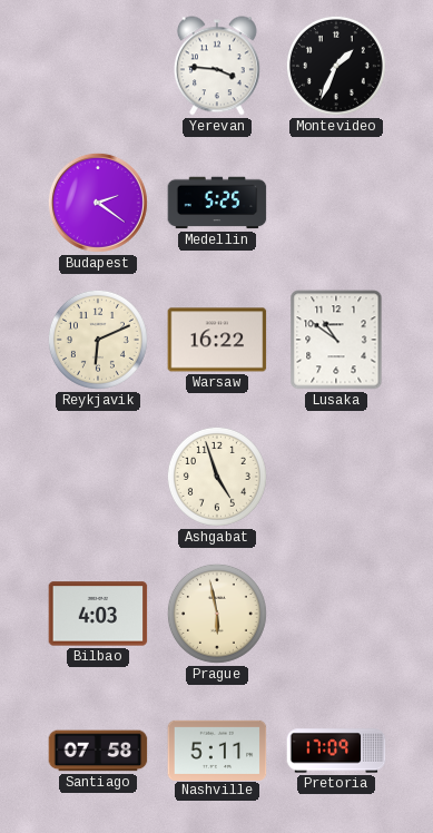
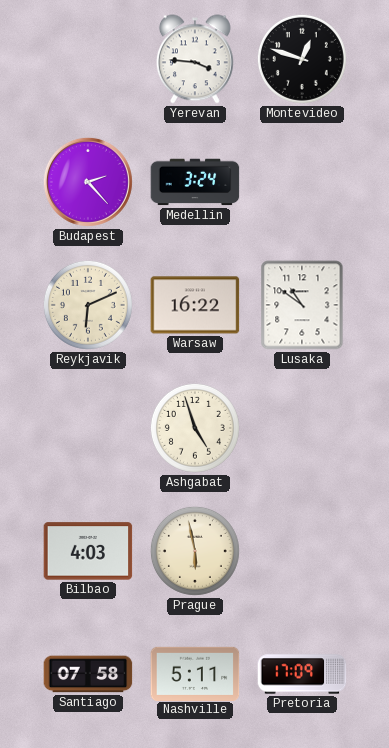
Montevideo: 1:34 -> 12:48
Budapest: 2:21 -> 2:23
Medellin: 5:25 -> 3:24
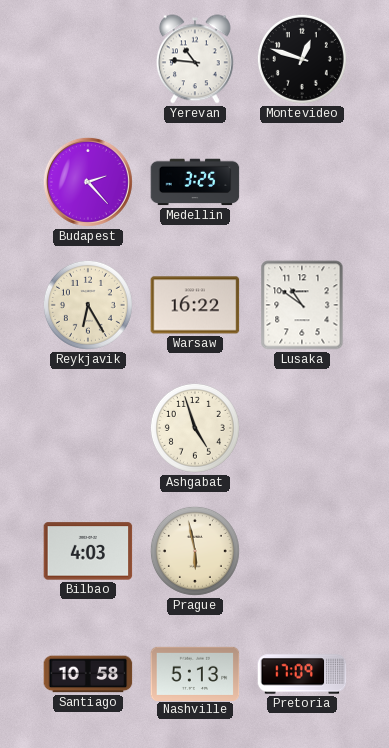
Yerevan: 3:46 -> 10:46
Medellin: 3:24 -> 3:25
Reykjavik: 6:11 -> 6:25
Santiago: 07:58 -> 10:58
Nashville: 5:11 -> 5:13
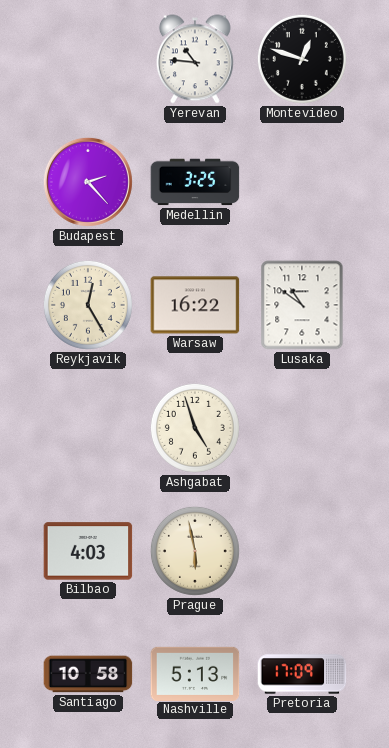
Reykjavik: 6:25 -> 12:25
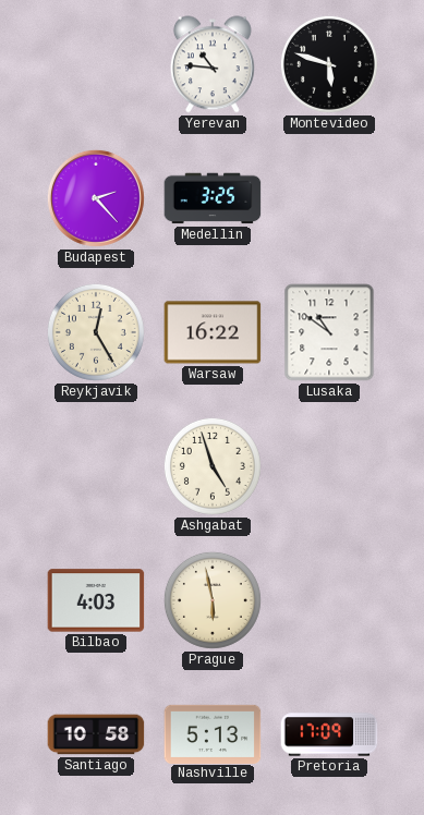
Montevideo: 12:48 -> 5:48
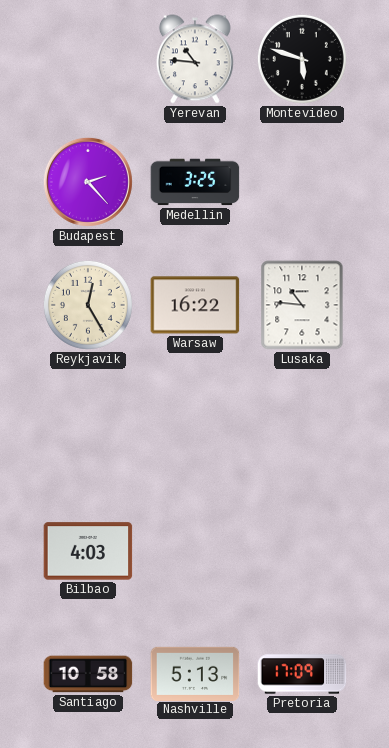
Lusaka: 10:51 -> 10:46
Ashgabat: 4:57 -> none
Prague: 5:58 -> none
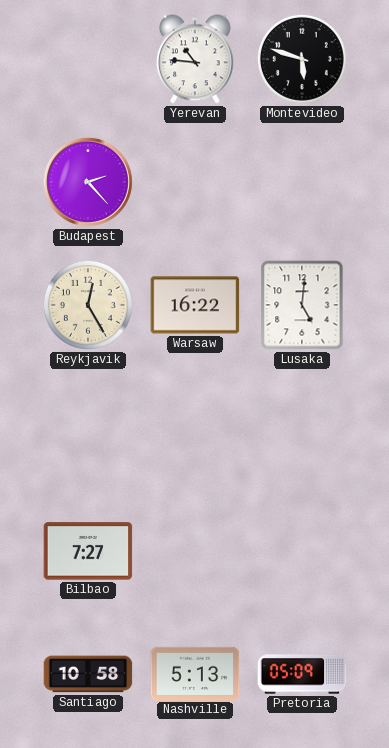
Medellin: 3:25 -> none
Lusaka: 10:46 -> 5:01
Bilbao: 4:03 -> 7:27
Pretoria: 17:09 -> 05:09
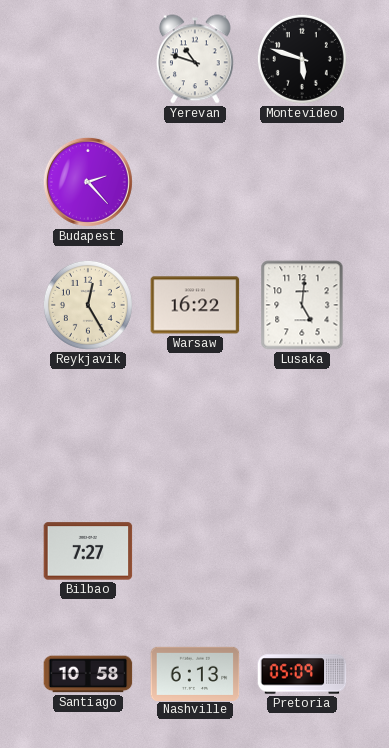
Yerevan: 10:46 -> 10:48
Nashville: 5:13 -> 6:13
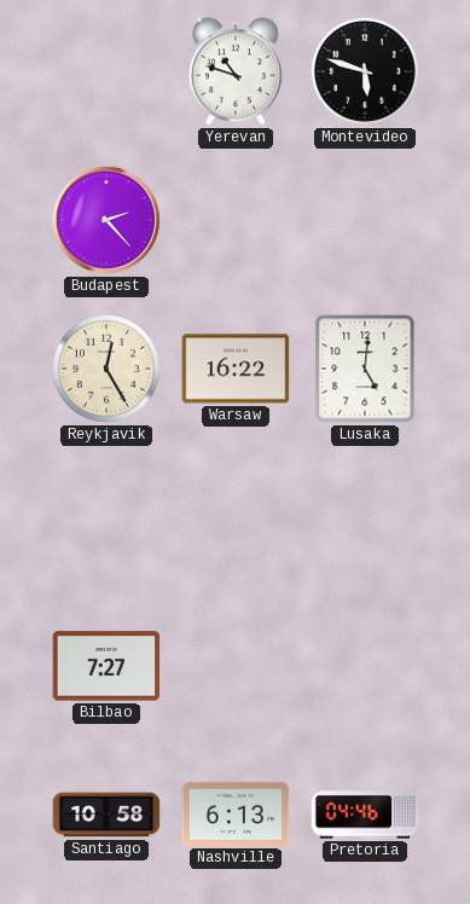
Pretoria: 05:09 -> 04:46
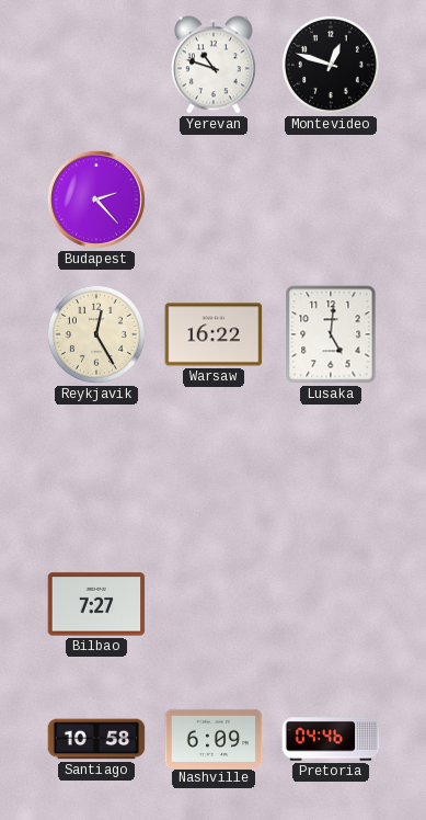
Montevideo: 5:48 -> 12:48
Nashville: 6:13 -> 6:09
